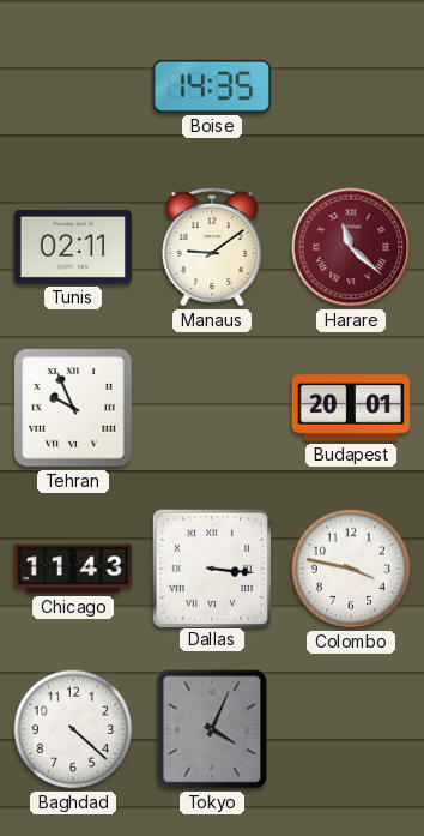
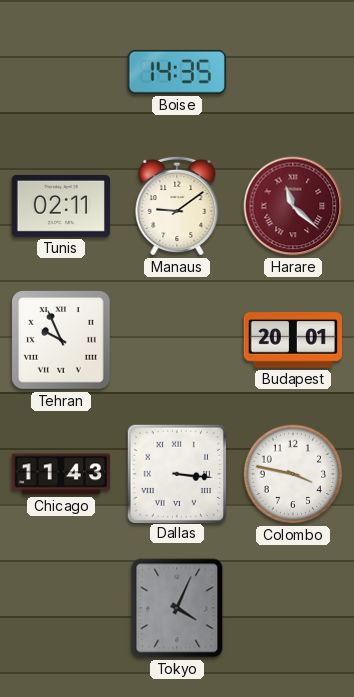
Baghdad: 4:22 -> none
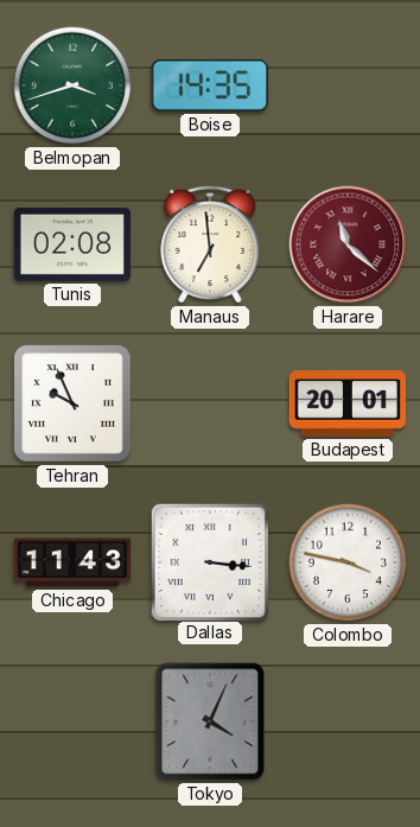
Belmopan: none -> 3:42
Tunis: 02:11 -> 02:08
Manaus: 9:09 -> 6:59
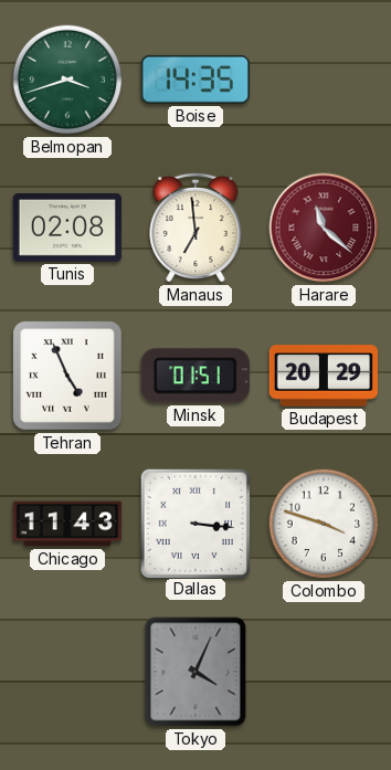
Tehran: 9:56 -> 4:56
Minsk: none -> 01:51
Budapest: 20:01 -> 20:29
Colombo: 3:47 -> 3:48
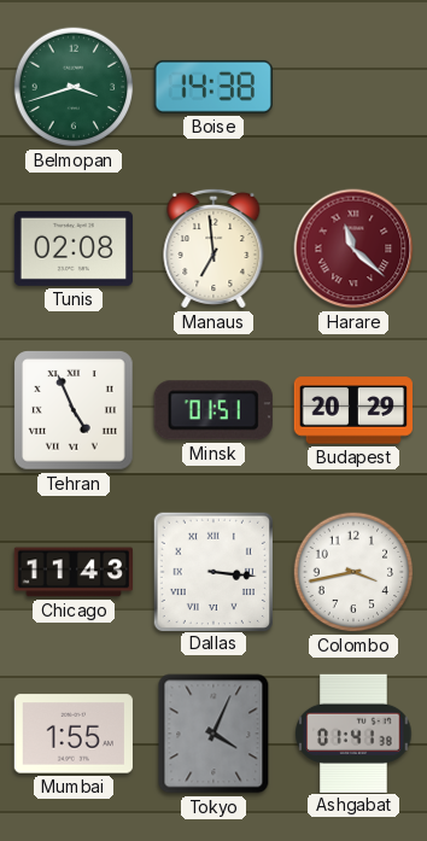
Boise: 14:35 -> 14:38
Colombo: 3:48 -> 3:43
Mumbai: none -> 1:55
Ashgabat: none -> 01:41
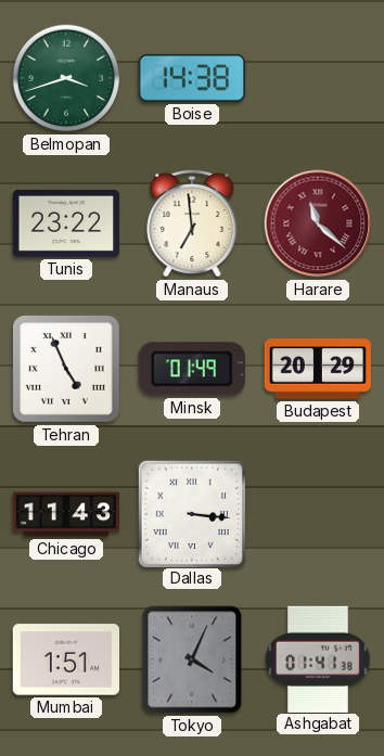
Tunis: 02:08 -> 23:22
Minsk: 01:51 -> 01:49
Colombo: 3:43 -> none
Mumbai: 1:55 -> 1:51
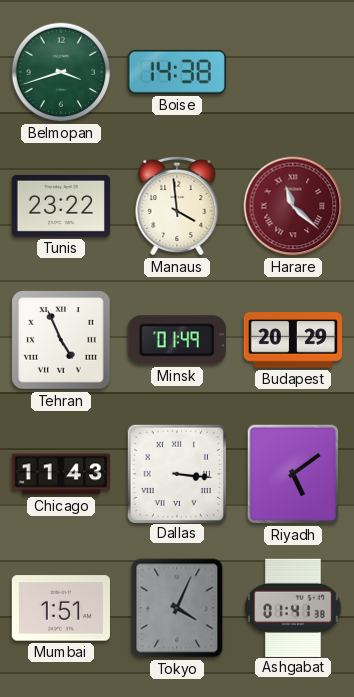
Manaus: 6:59 -> 3:59
Riyadh: none -> 5:09
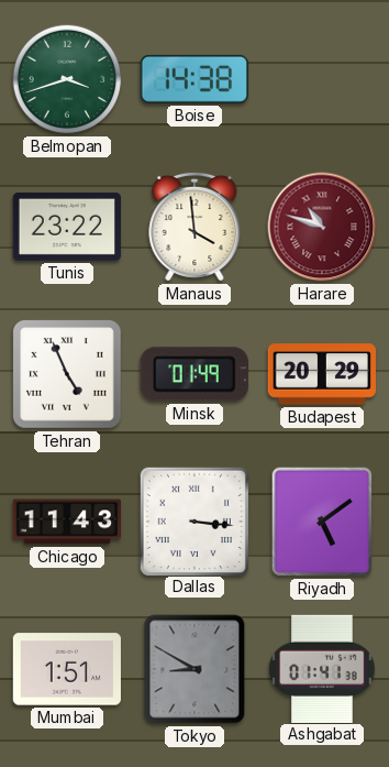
Harare: 11:22 -> 10:48
Tokyo: 4:04 -> 8:50
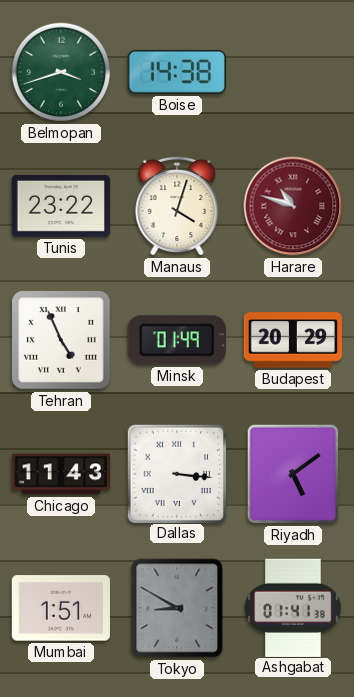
Manaus: 3:59 -> 4:03
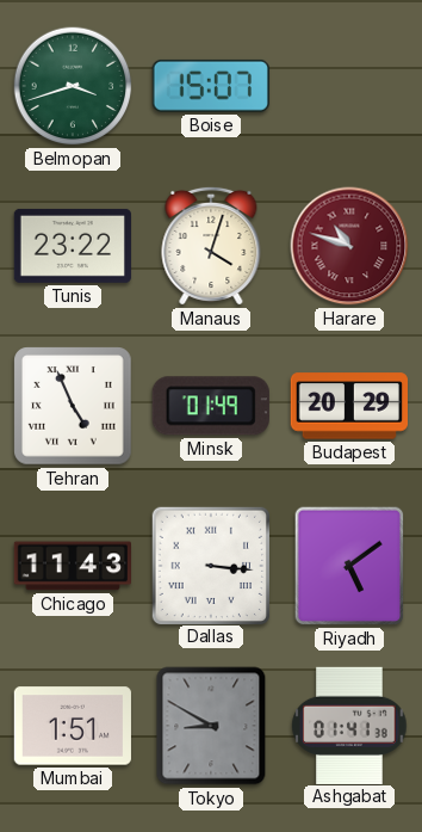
Boise: 14:38 -> 15:07
